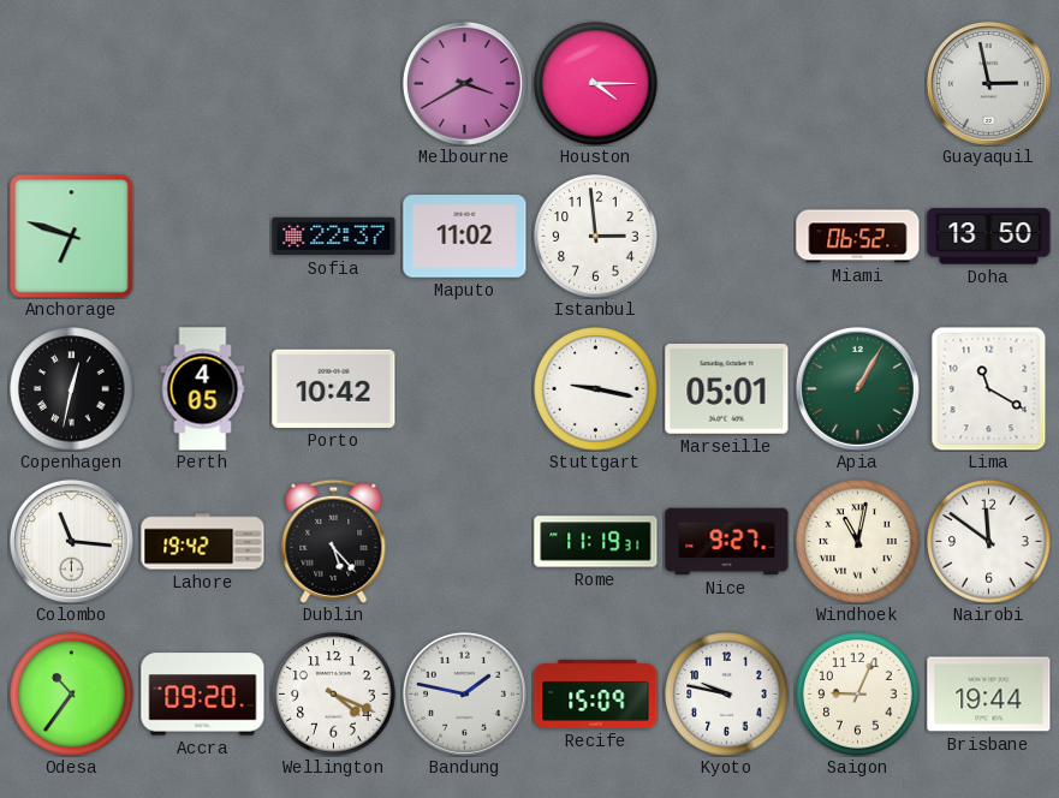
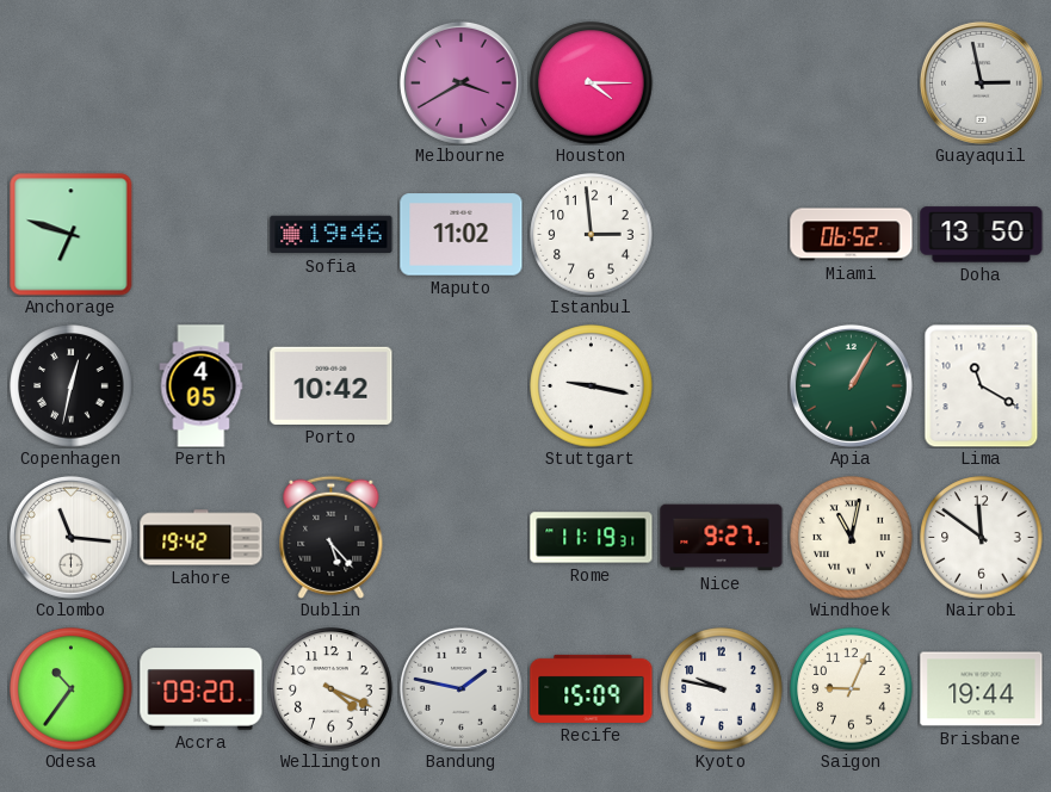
Sofia: 22:37 -> 19:46
Marseille: 05:01 -> none
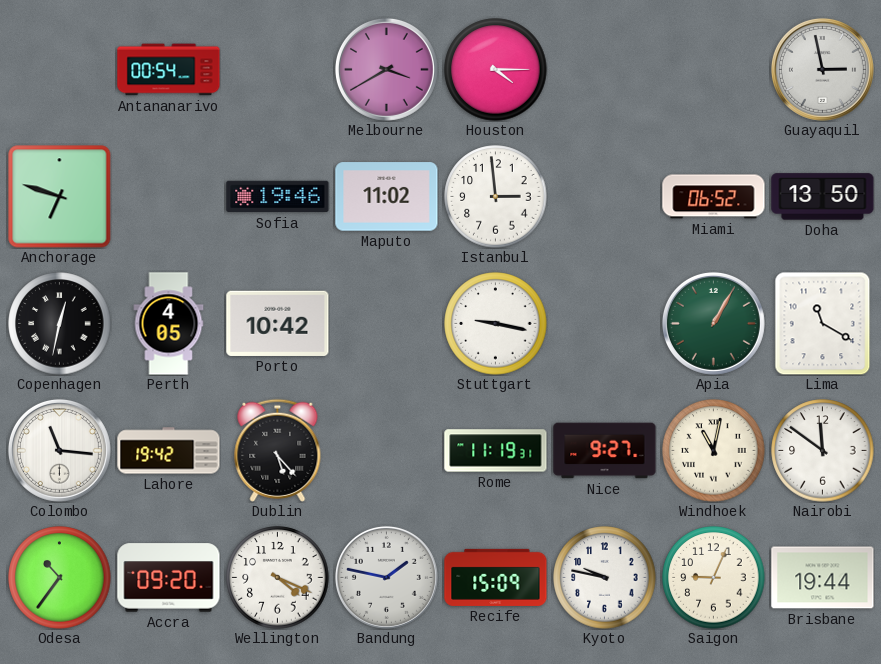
Antananarivo: none -> 00:54
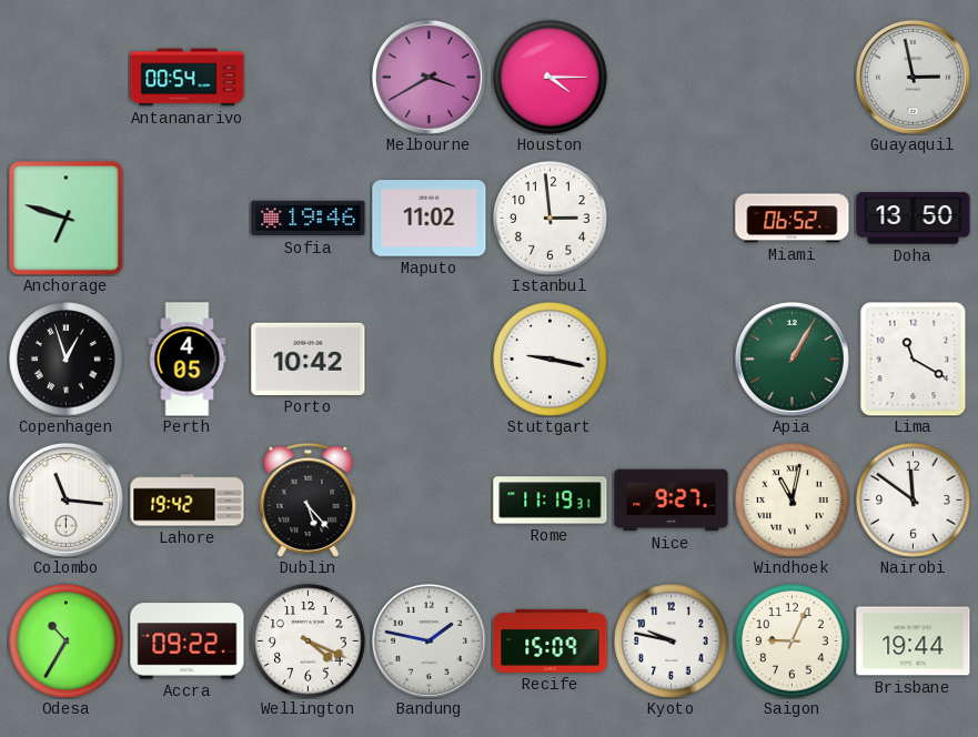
Copenhagen: 12:32 -> 12:57
Odesa: 10:36 -> 10:35
Accra: 09:20 -> 09:22
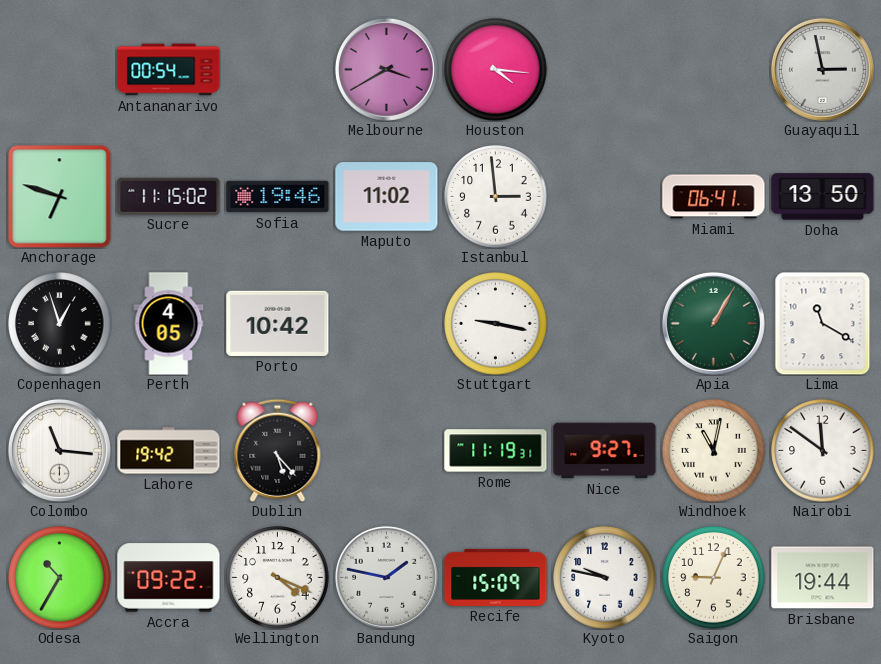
Houston: 4:15 -> 4:16
Sucre: none -> 11:15
Miami: 06:52 -> 06:41
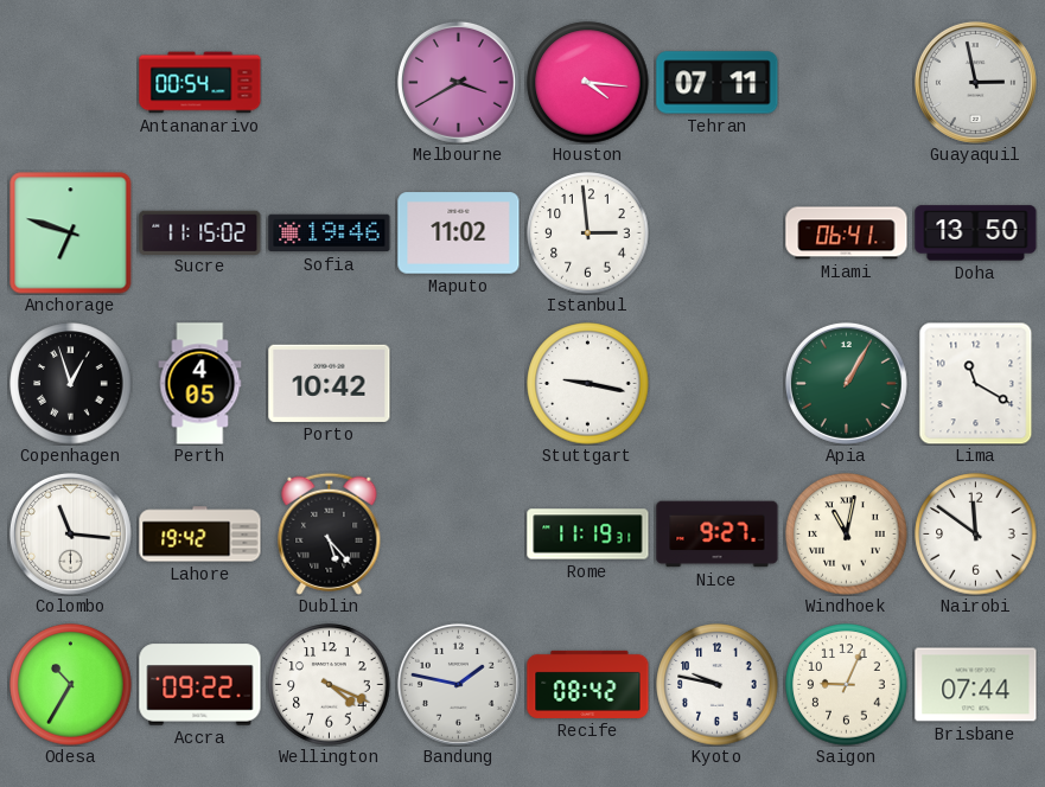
Tehran: none -> 07:11
Recife: 15:09 -> 08:42
Brisbane: 19:44 -> 07:44
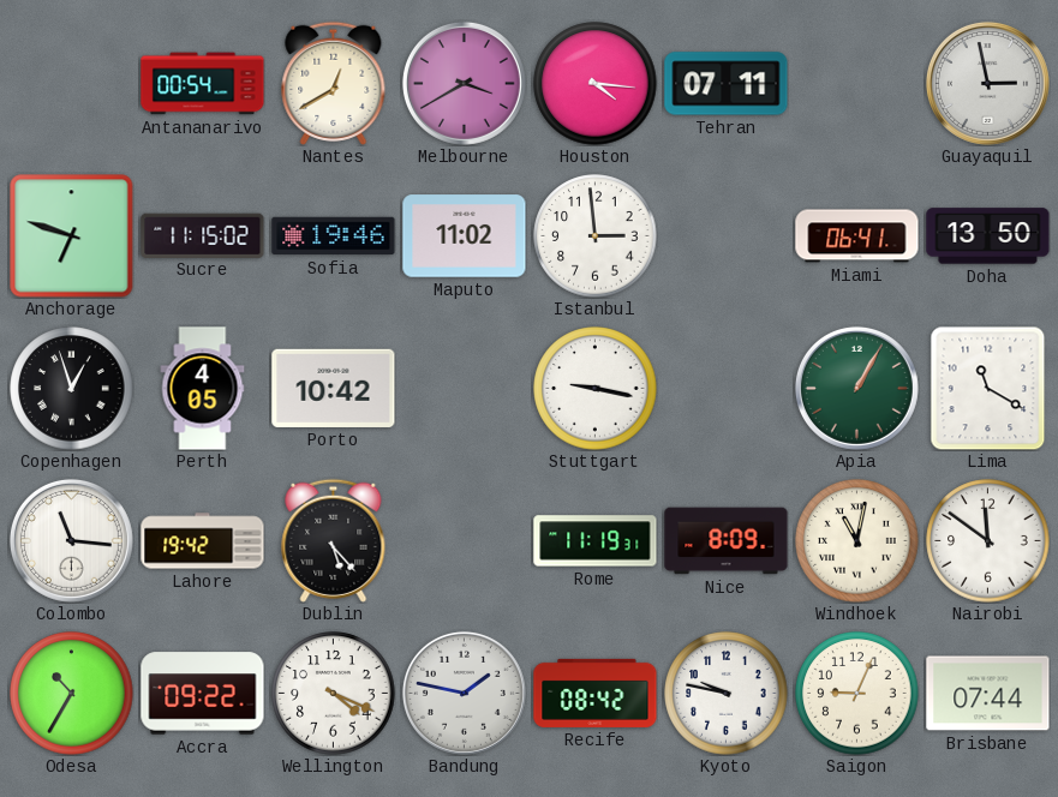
Nantes: none -> 12:40
Nice: 9:27 -> 8:09
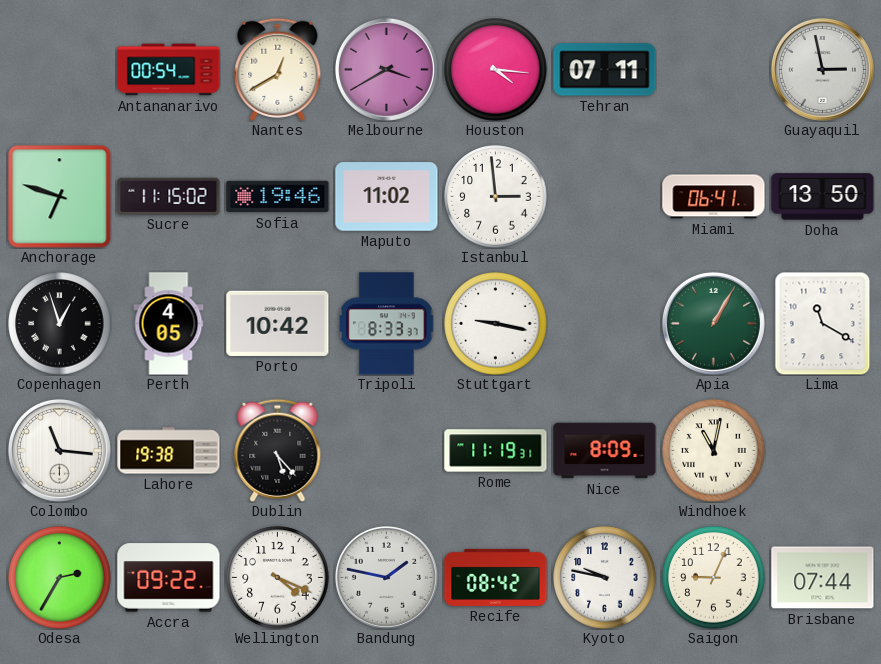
Tripoli: none -> 8:33
Lahore: 19:42 -> 19:38
Nairobi: 11:51 -> none
Odesa: 10:35 -> 2:35
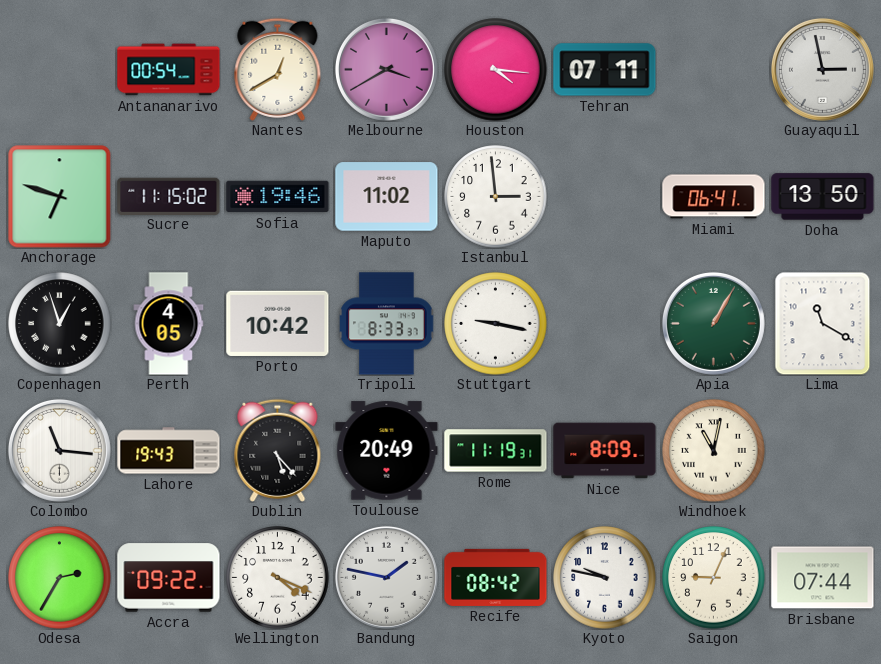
Lahore: 19:38 -> 19:43
Toulouse: none -> 20:49
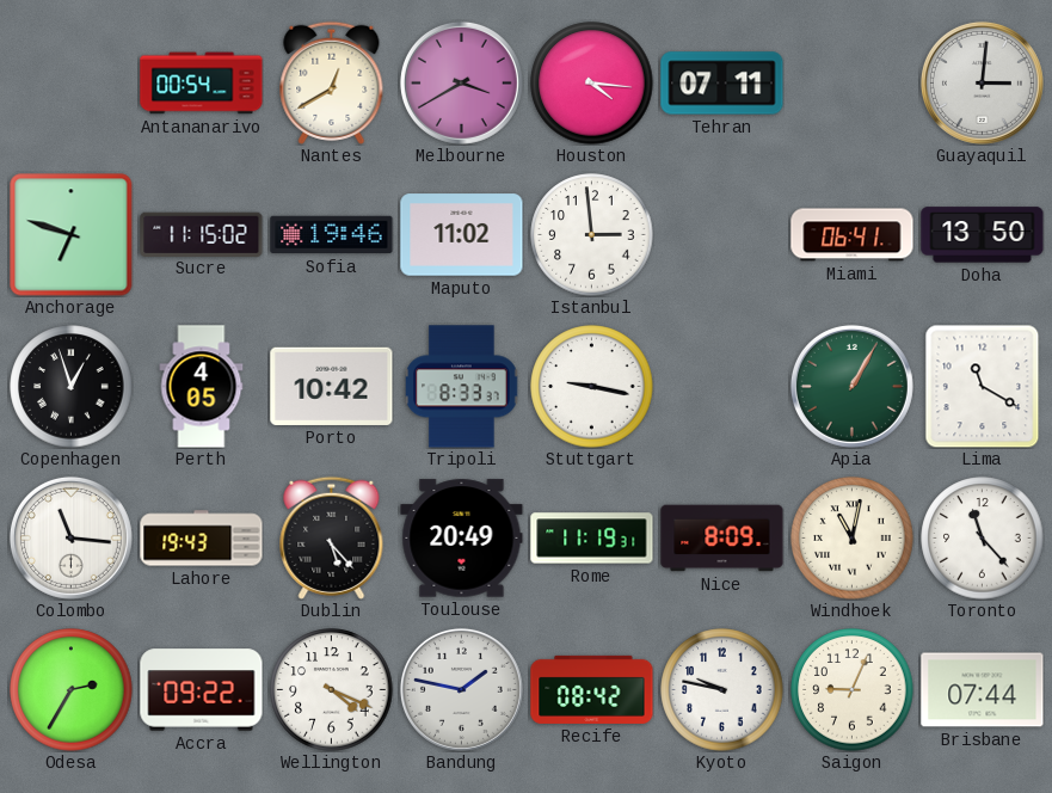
Guayaquil: 2:58 -> 3:01
Toronto: none -> 11:23
